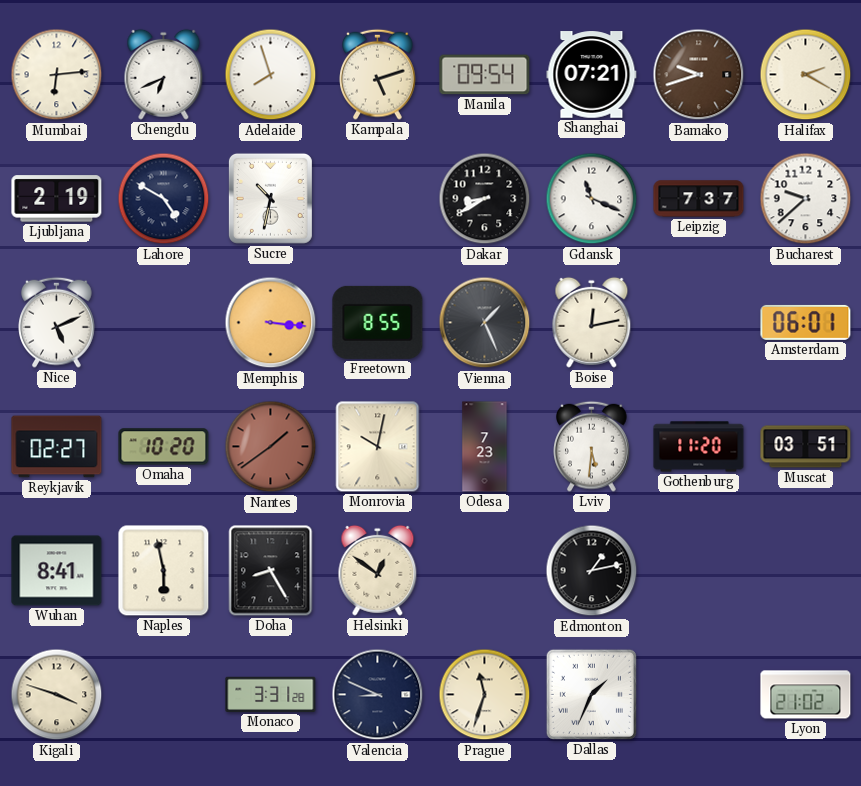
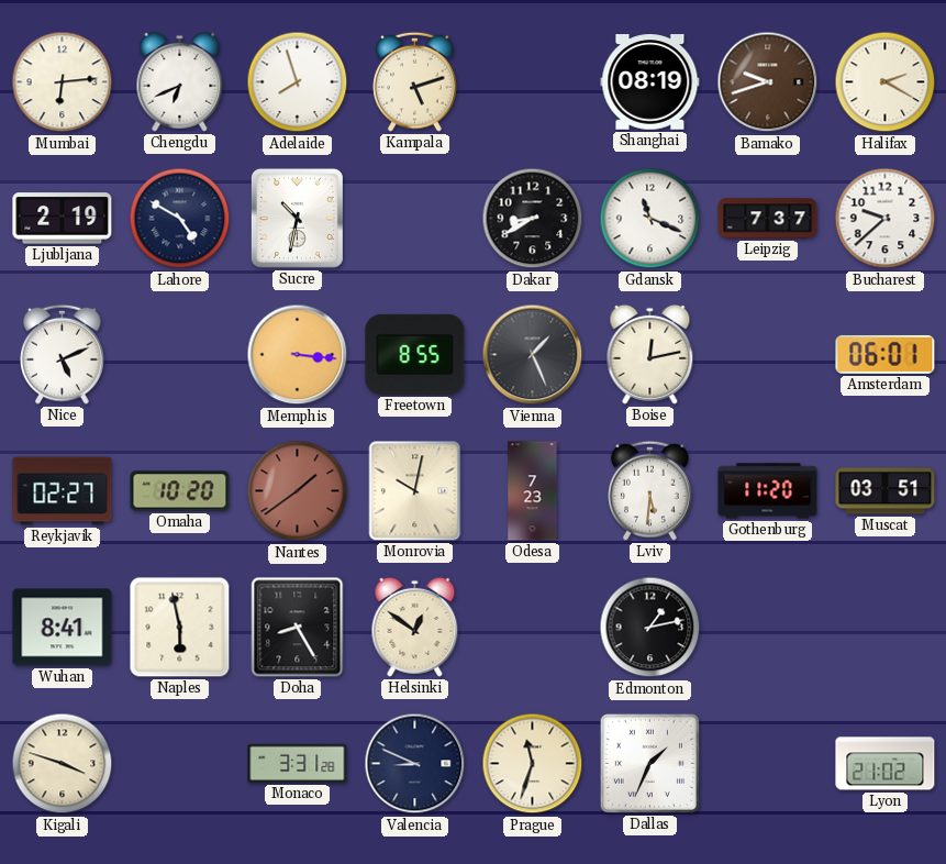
Manila: 09:54 -> none
Shanghai: 07:21 -> 08:19
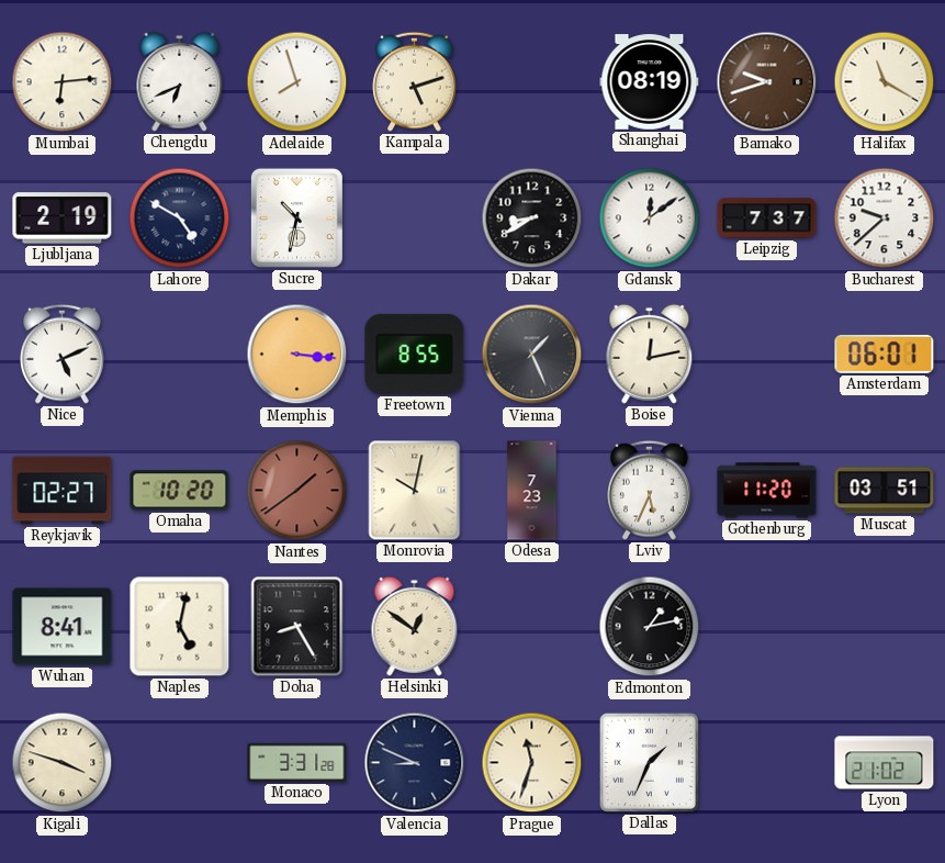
Halifax: 2:20 -> 11:20
Gdansk: 11:19 -> 12:09
Lviv: 5:31 -> 5:34
Naples: 5:58 -> 5:02
